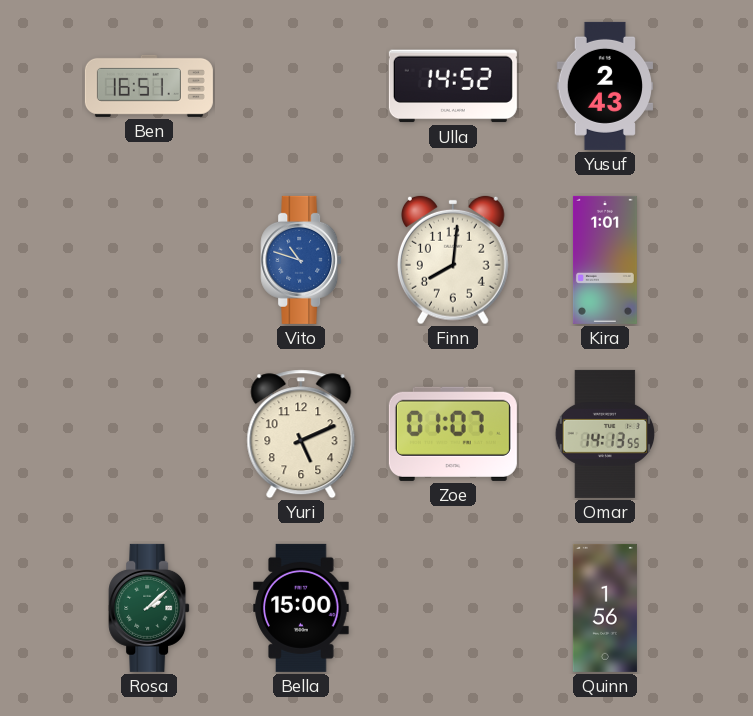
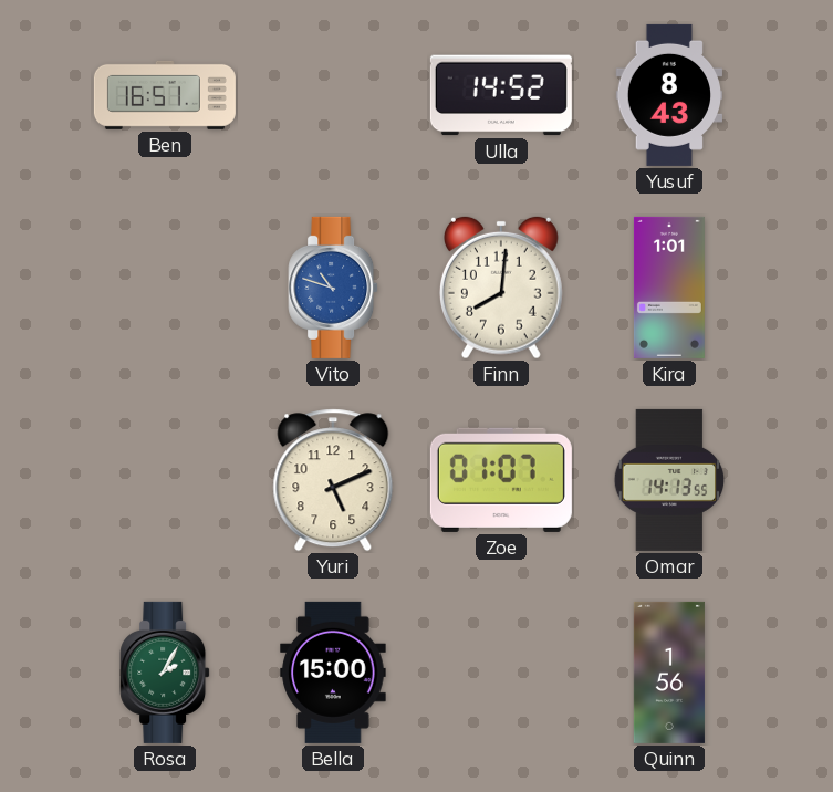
Yusuf: 2:43 -> 8:43
Rosa: 2:08 -> 2:05
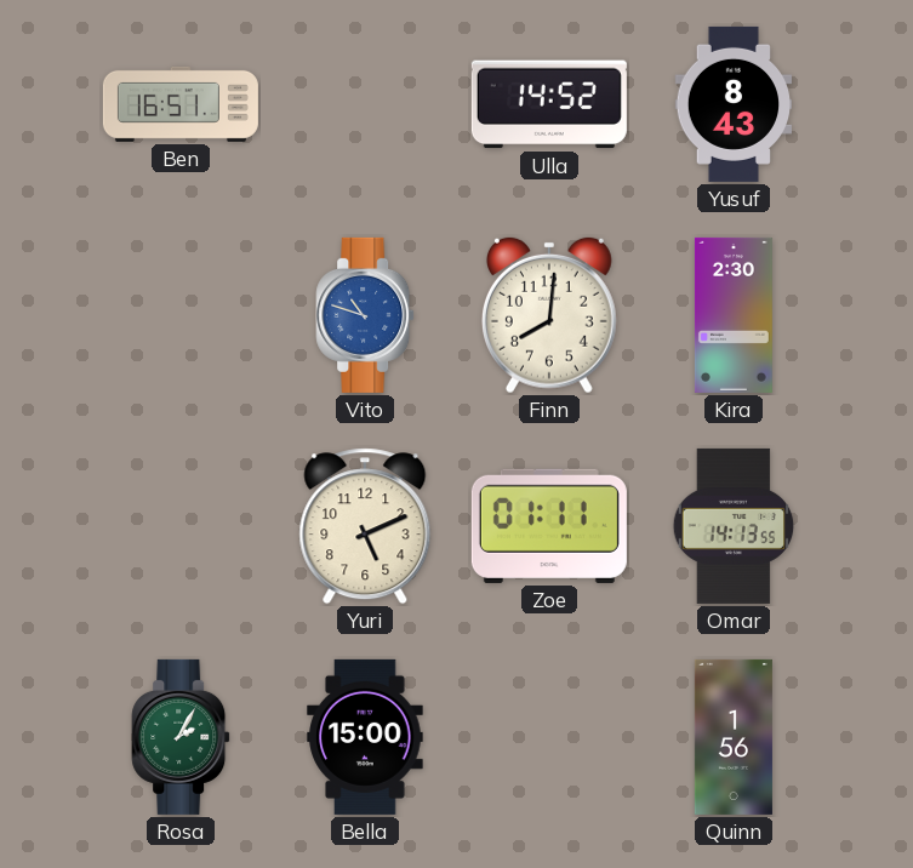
Kira: 1:01 -> 2:30
Zoe: 01:07 -> 01:11
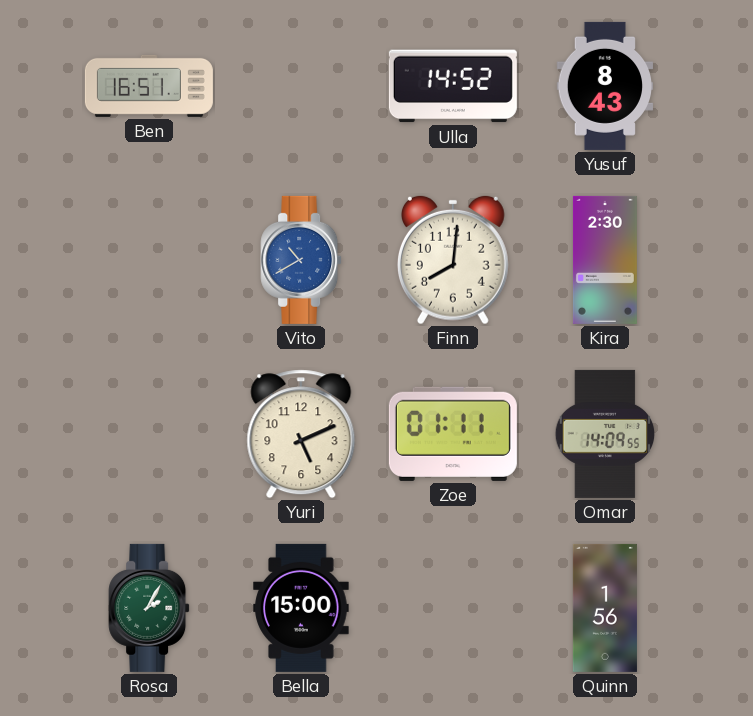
Vito: 10:48 -> 10:40
Omar: 14:13 -> 14:09
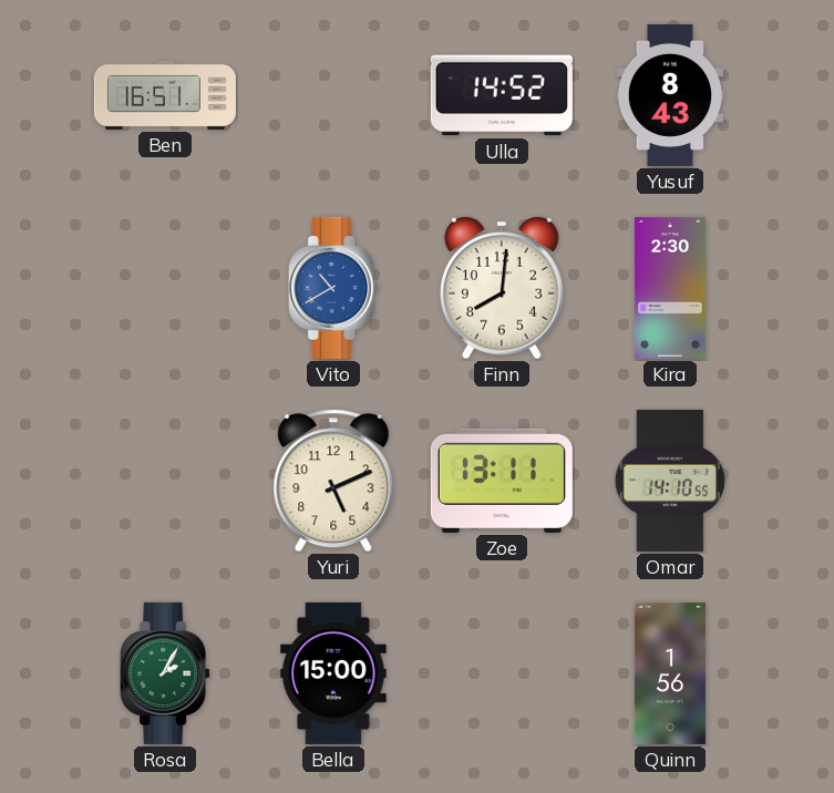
Zoe: 01:11 -> 13:11
Omar: 14:09 -> 14:10
